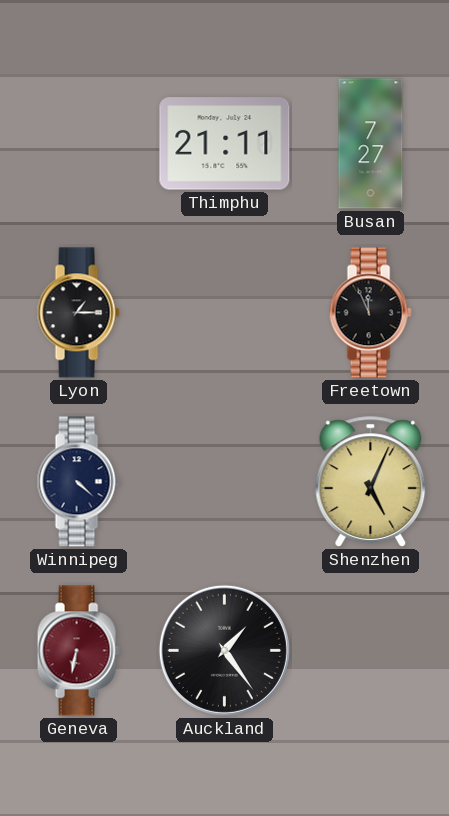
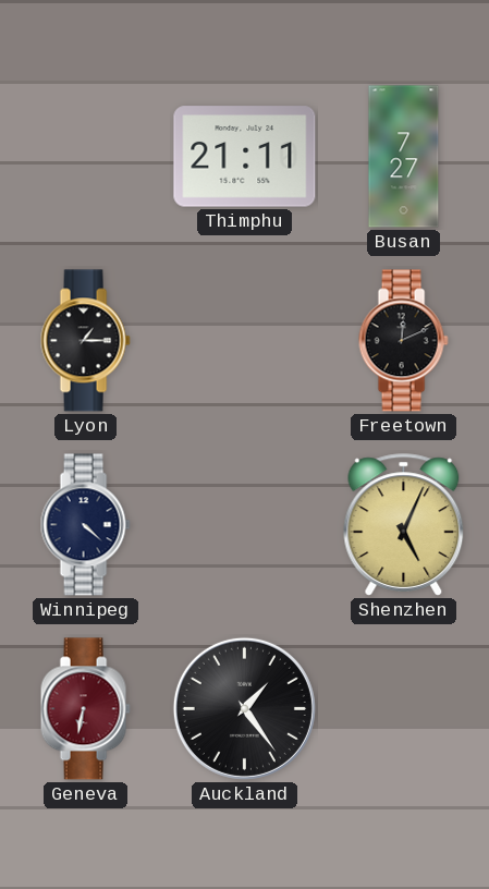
Freetown: 11:56 -> 12:11
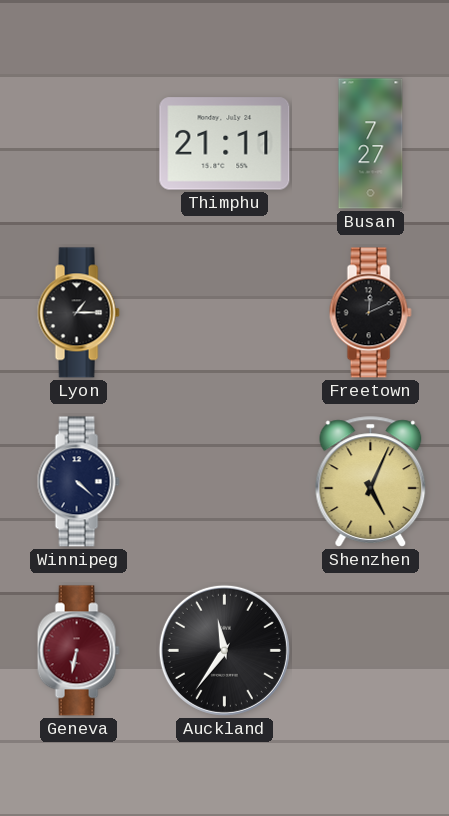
Auckland: 1:24 -> 11:36
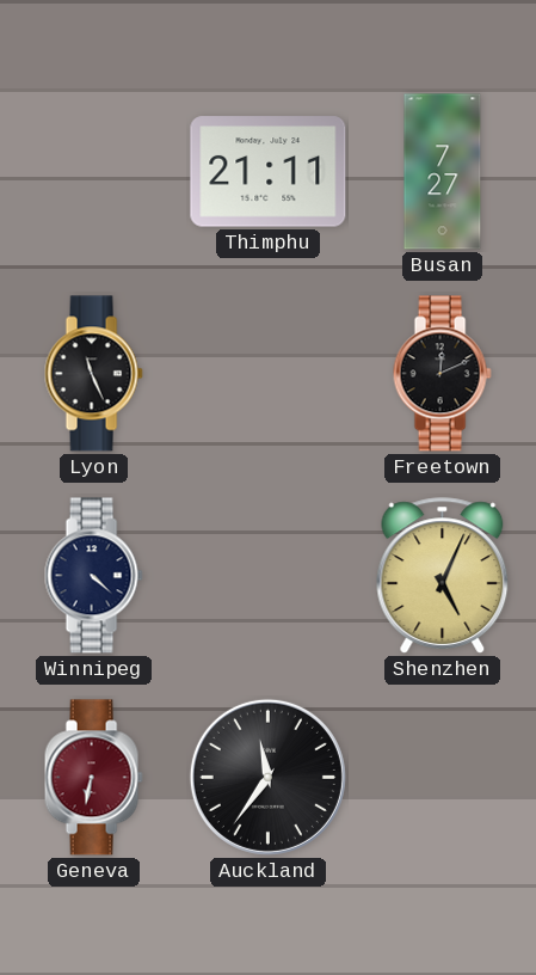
Lyon: 1:15 -> 11:26
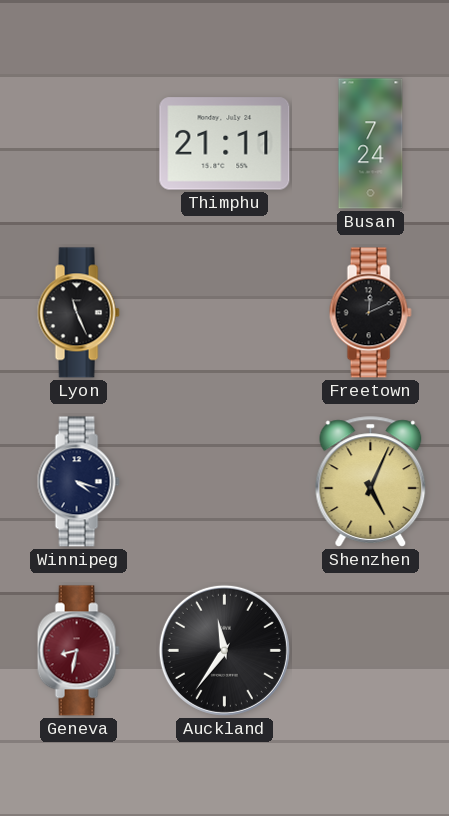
Busan: 7:27 -> 7:24
Winnipeg: 4:22 -> 4:18
Geneva: 6:32 -> 8:32
